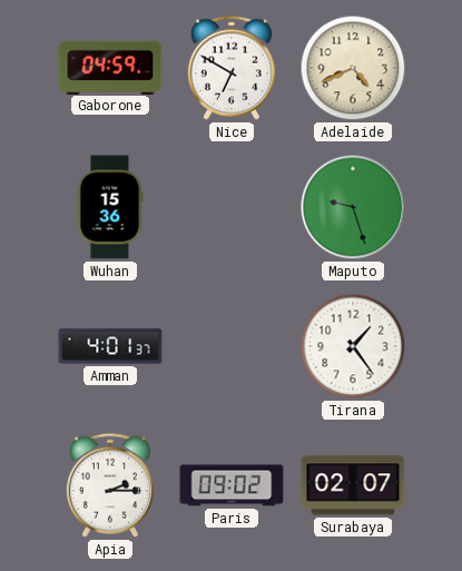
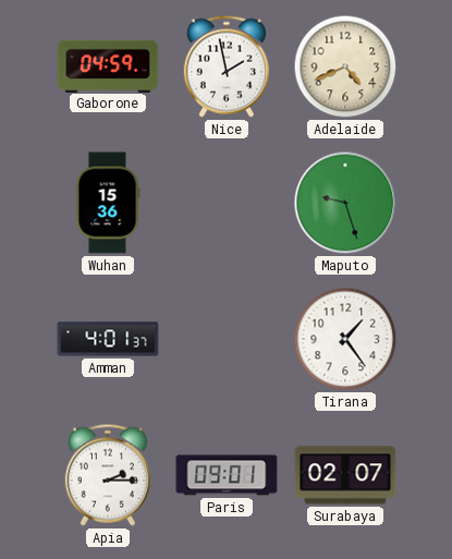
Nice: 6:50 -> 1:58
Paris: 09:02 -> 09:01
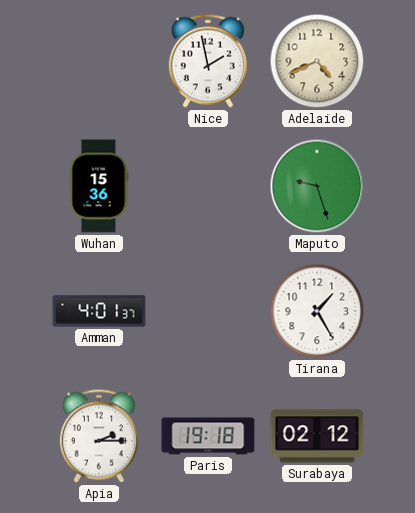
Gaborone: 04:59 -> none
Tirana: 1:24 -> 1:25
Paris: 09:01 -> 19:18
Surabaya: 02:07 -> 02:12
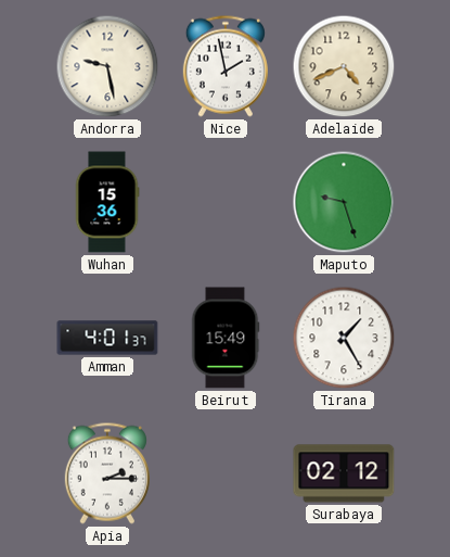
Andorra: none -> 9:28
Beirut: none -> 15:49
Paris: 19:18 -> none
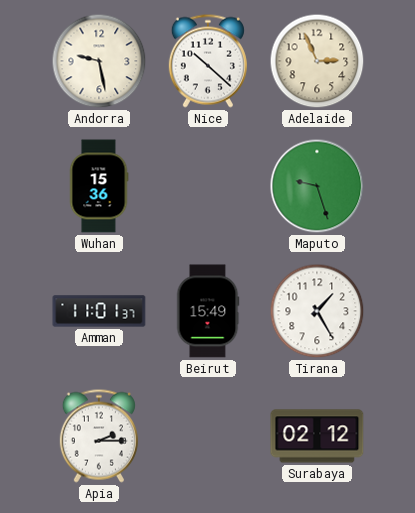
Nice: 1:58 -> 10:22
Adelaide: 4:41 -> 2:56
Amman: 4:01 -> 11:01
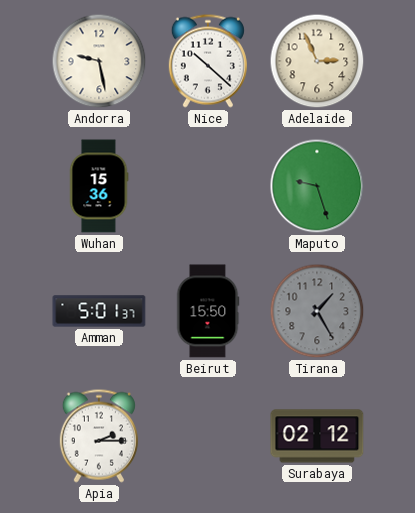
Amman: 11:01 -> 5:01
Beirut: 15:49 -> 15:50
Tirana dial: white -> grey
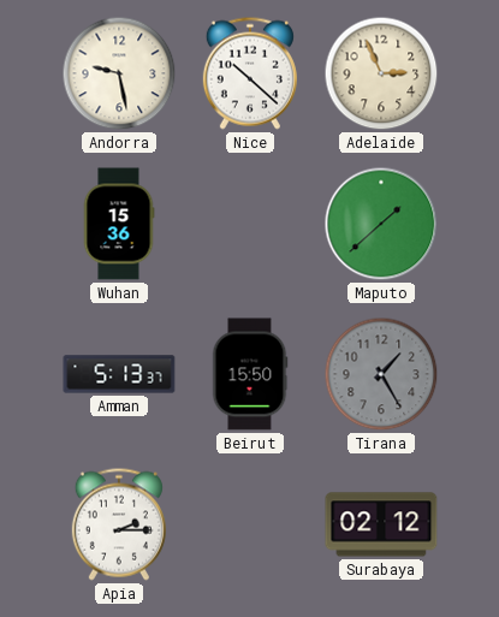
Maputo: 9:27 -> 1:38
Amman: 5:01 -> 5:13
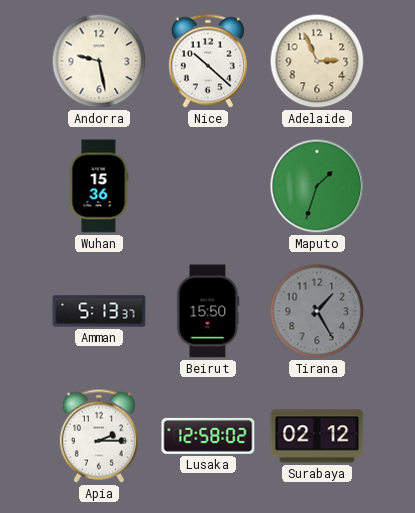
Maputo: 1:38 -> 1:33
Lusaka: none -> 12:58
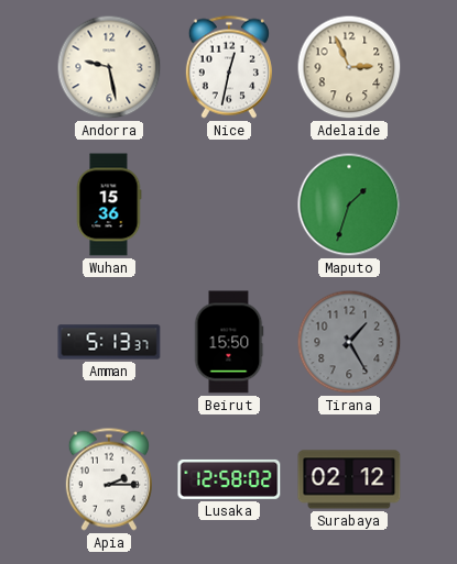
Nice: 10:22 -> 12:32
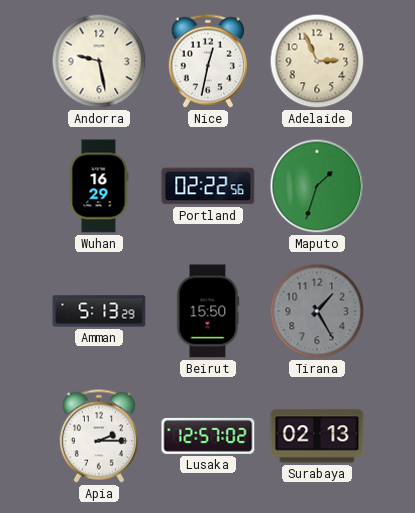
Wuhan: 15:36 -> 16:29
Portland: none -> 02:22
Amman: 5:13:37 -> 5:13:29
Lusaka: 12:58 -> 12:57
Surabaya: 02:12 -> 02:13
